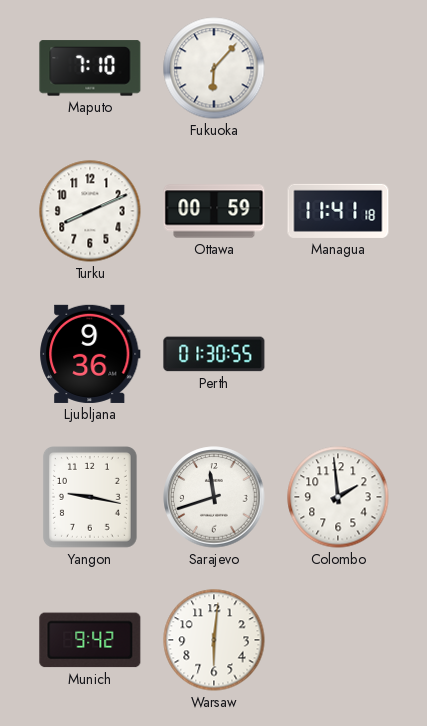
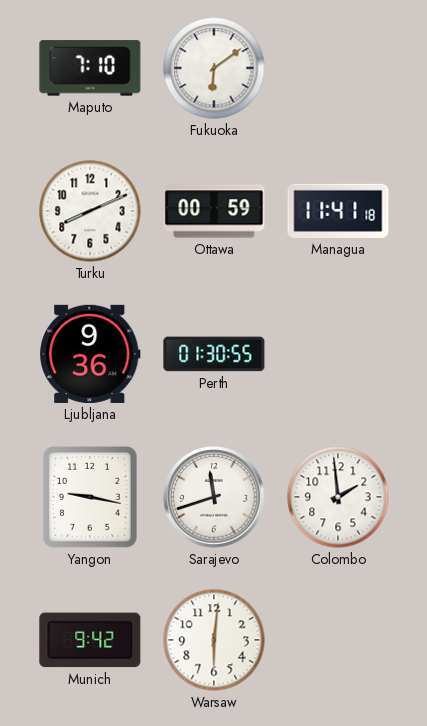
Fukuoka: 6:07 -> 6:09
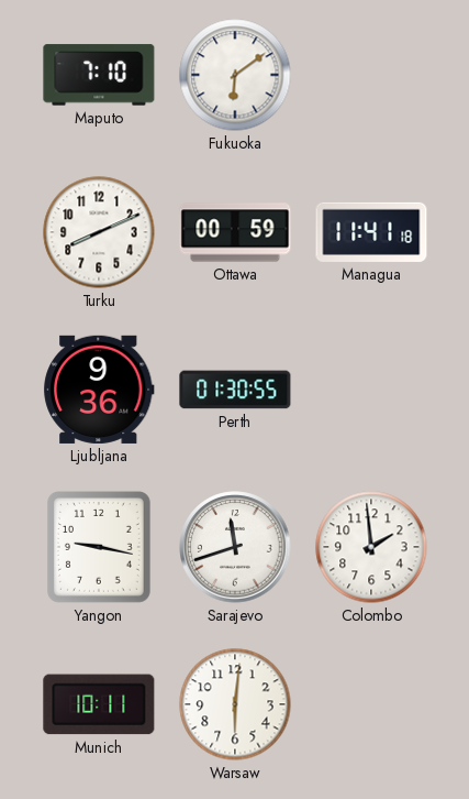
Munich: 9:42 -> 10:11
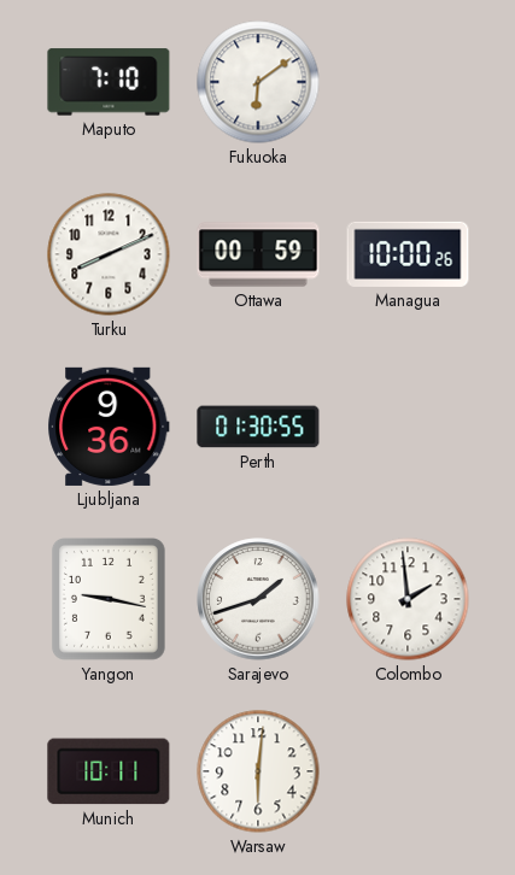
Managua: 11:41 -> 10:00
Sarajevo: 11:42 -> 1:42
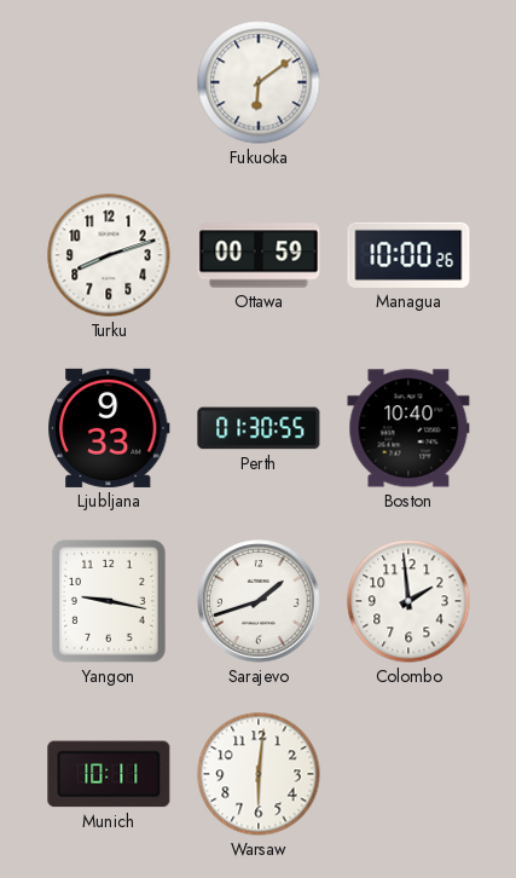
Maputo: 7:10 -> none
Turku: 8:11 -> 8:12
Ljubljana: 9:36 -> 9:33
Boston: none -> 10:40
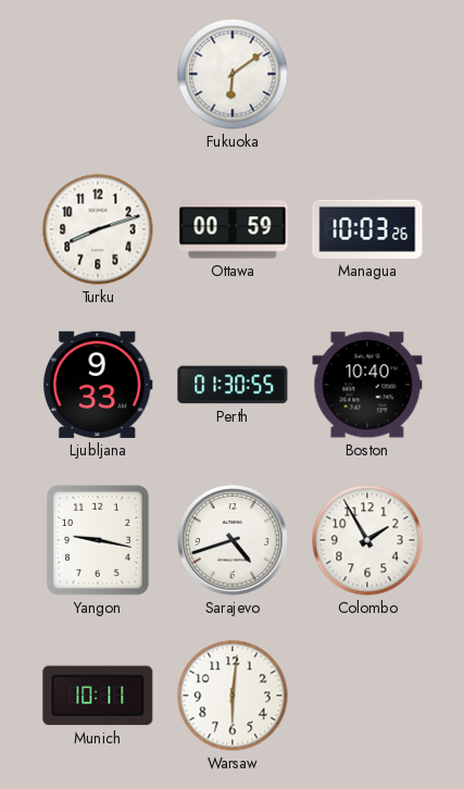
Managua: 10:00 -> 10:03
Sarajevo: 1:42 -> 4:42
Colombo: 1:59 -> 1:55
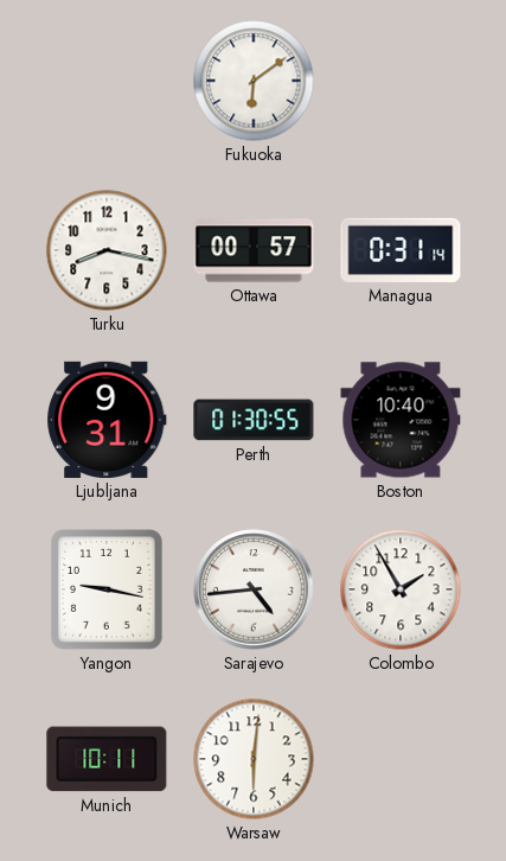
Turku: 8:12 -> 8:17
Ottawa: 00:59 -> 00:57
Managua: 10:03 -> 0:31
Ljubljana: 9:33 -> 9:31
Sarajevo: 4:42 -> 4:44
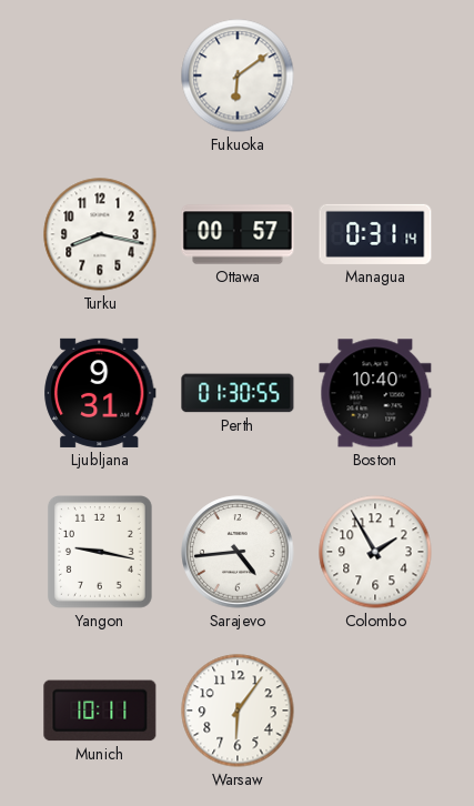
Warsaw: 6:01 -> 6:06
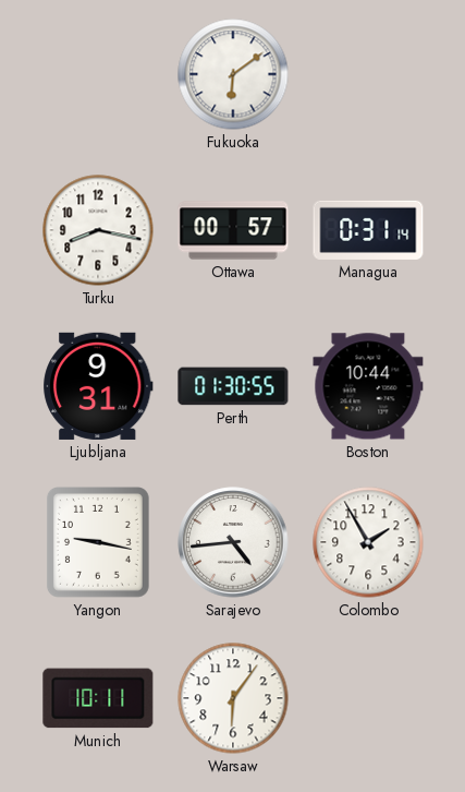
Boston: 10:40 -> 10:44
